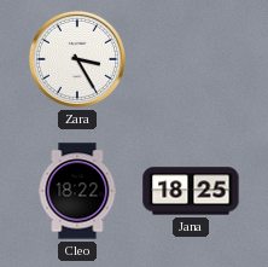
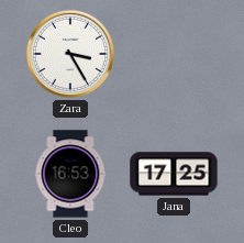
Cleo: 18:22 -> 16:53
Jana: 18:25 -> 17:25
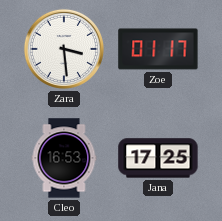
Zara: 3:25 -> 3:29
Zoe: none -> 01:17
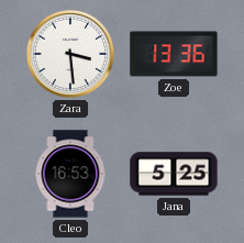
Zoe: 01:17 -> 13:36
Jana: 17:25 -> 5:25
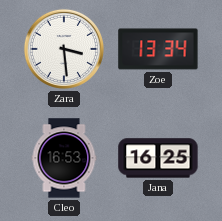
Zoe: 13:36 -> 13:34
Jana: 5:25 -> 16:25
